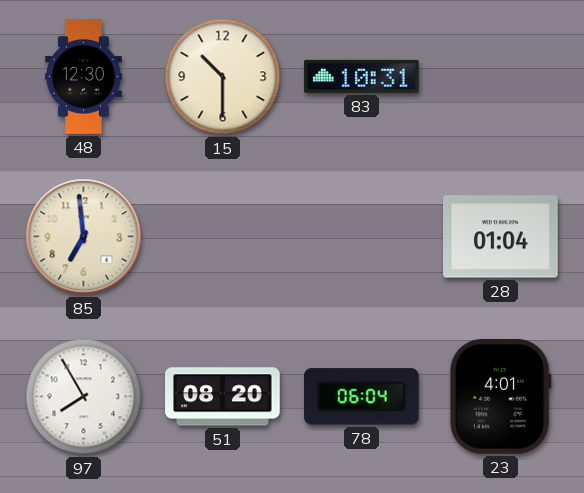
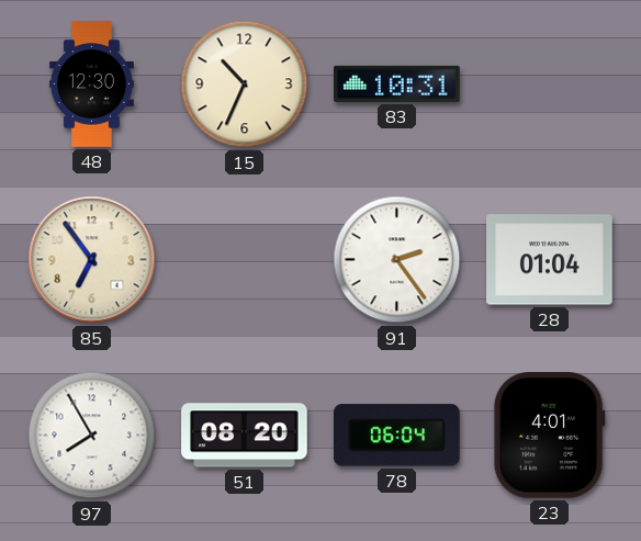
15: 10:30 -> 10:34
85: 6:59 -> 6:54
91: none -> 2:24
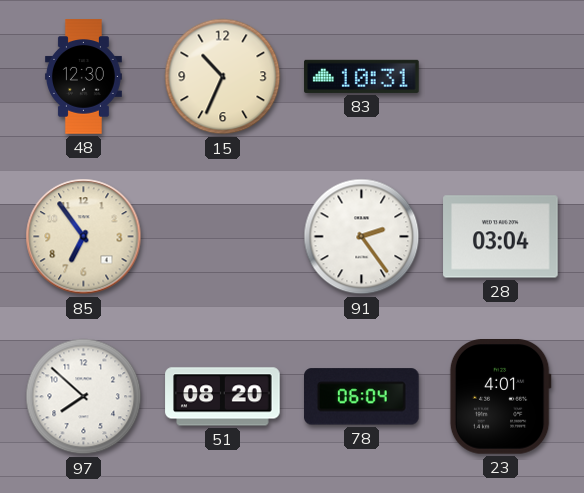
28: 01:04 -> 03:04
97: 7:55 -> 7:52
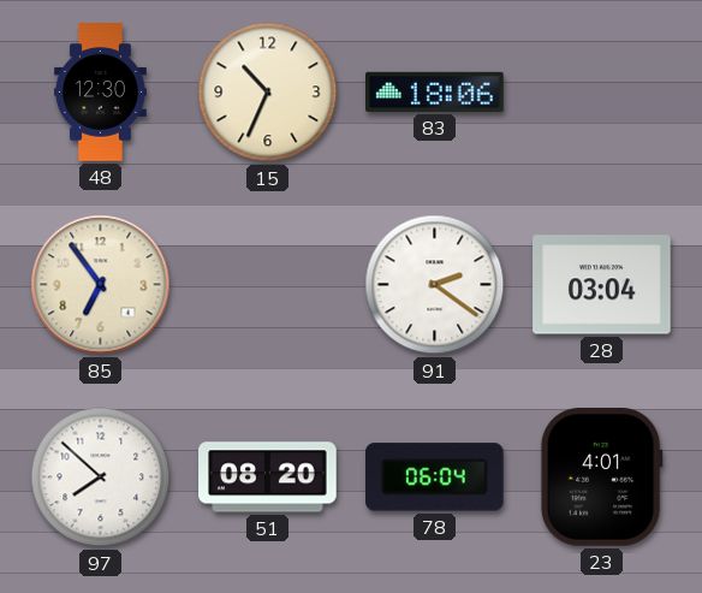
83: 10:31 -> 18:06
91: 2:24 -> 2:21
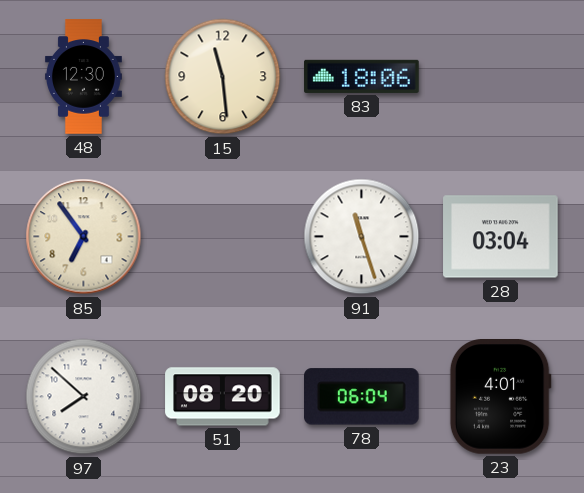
15: 10:34 -> 11:29
91: 2:21 -> 11:27
